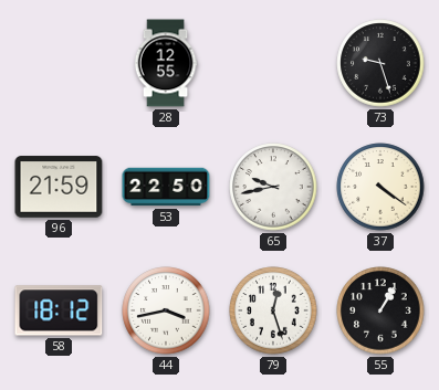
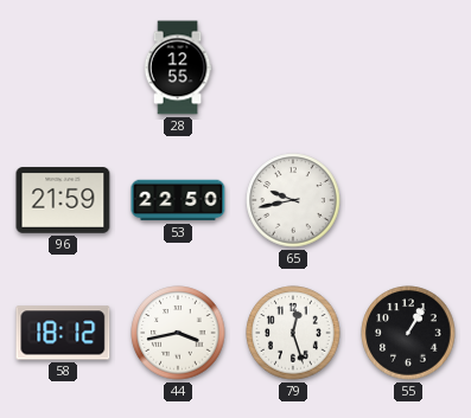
73: 9:27 -> none
37: 4:21 -> none
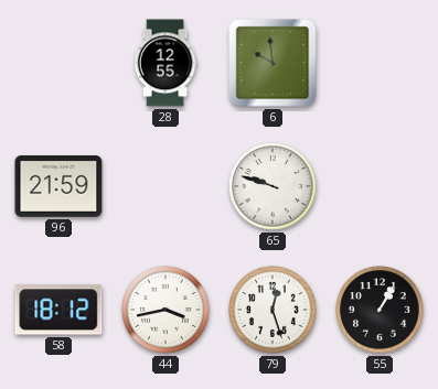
6: none -> 9:59
53: 22:50 -> none
65: 9:43 -> 9:48
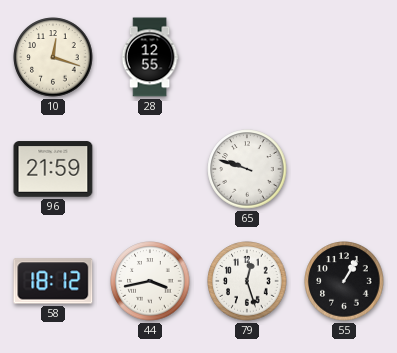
10: none -> 12:18
6: 9:59 -> none
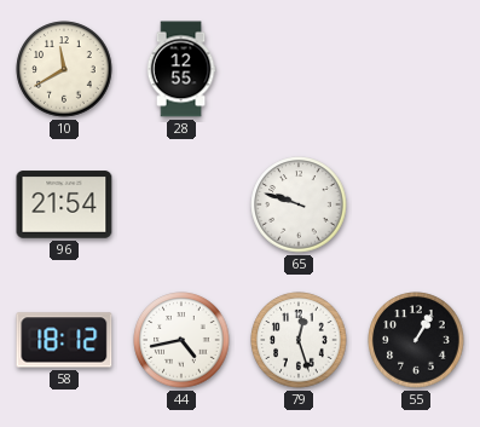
10: 12:18 -> 11:40
96: 21:59 -> 21:54
44: 3:43 -> 4:43
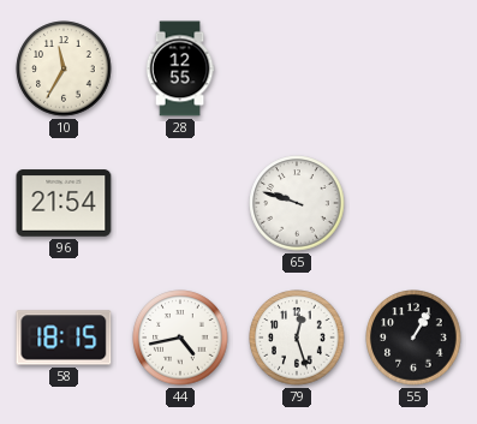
10: 11:40 -> 11:35
58: 18:12 -> 18:15
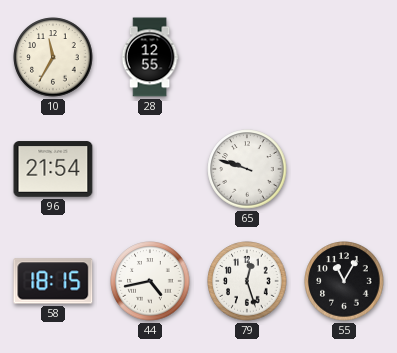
55: 1:05 -> 11:05
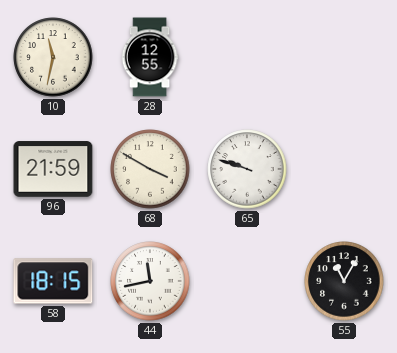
10: 11:35 -> 11:32
96: 21:54 -> 21:59
68: none -> 3:50
44: 4:43 -> 11:43
79: 12:27 -> none
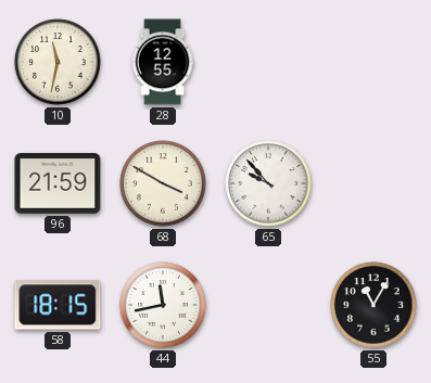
65: 9:48 -> 9:53
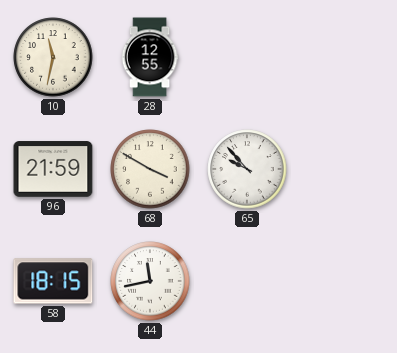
55: 11:05 -> none
